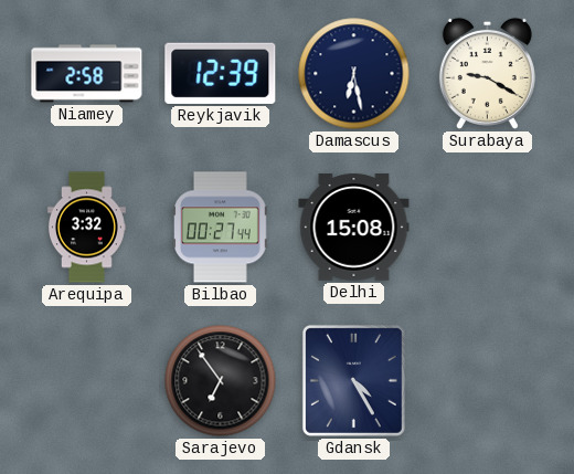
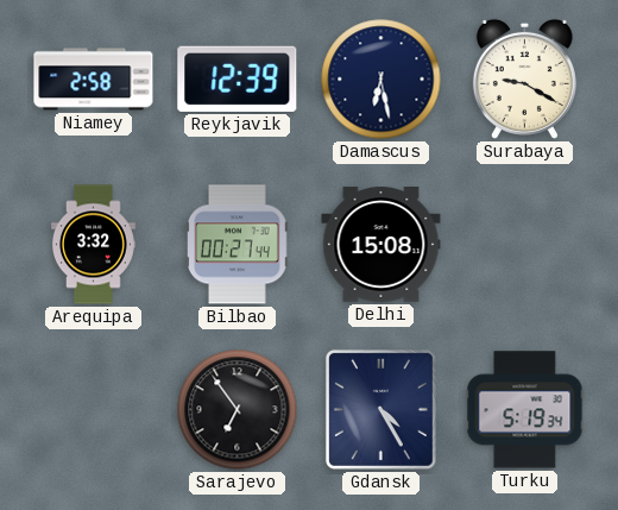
Turku: none -> 5:19
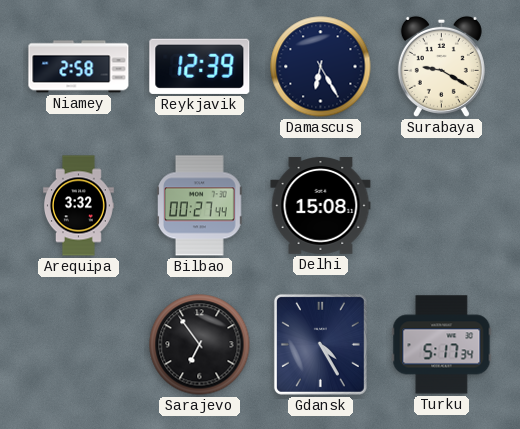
Damascus: 6:28 -> 6:25
Turku: 5:19 -> 5:17
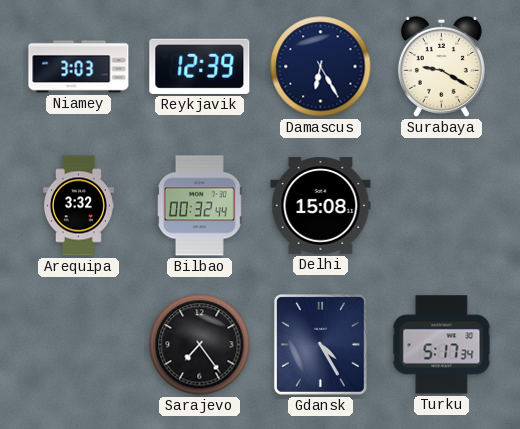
Niamey: 2:58 -> 3:03
Bilbao: 00:27 -> 00:32
Sarajevo: 6:54 -> 7:24
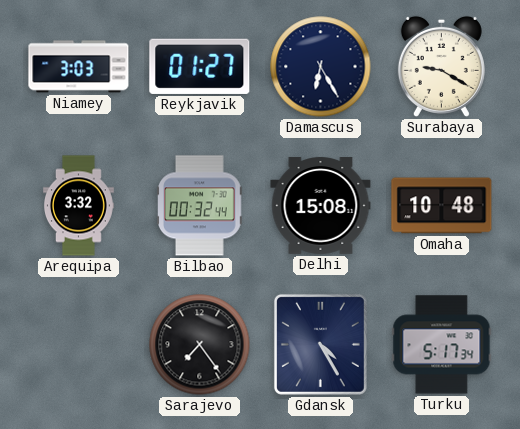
Reykjavik: 12:39 -> 01:27
Omaha: none -> 10:48
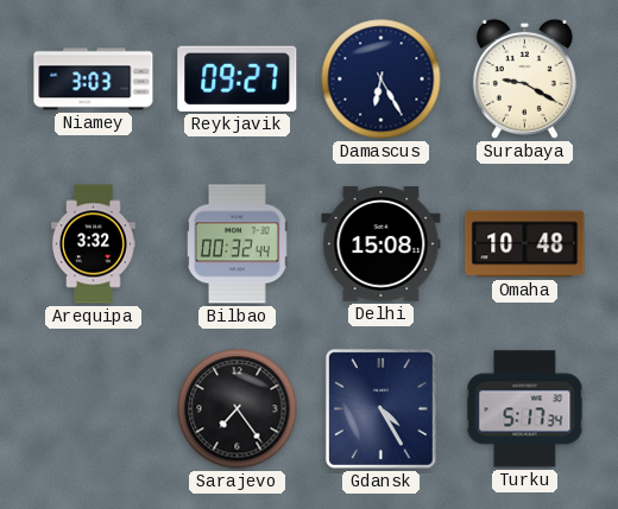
Reykjavik: 01:27 -> 09:27
